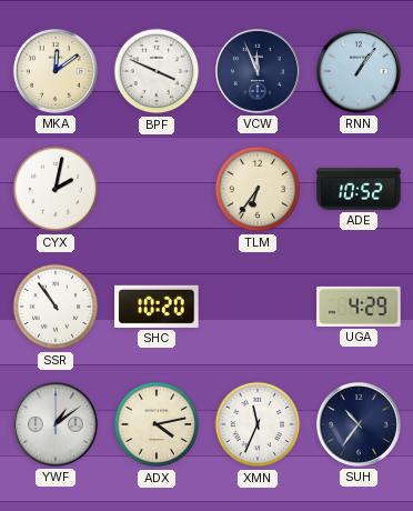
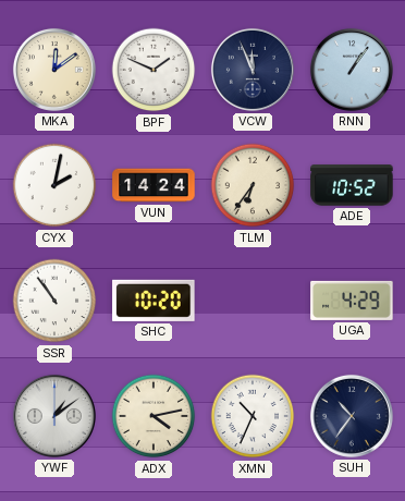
BPF: 3:49 -> 1:49
VUN: none -> 14:24
XMN: 11:34 -> 10:34
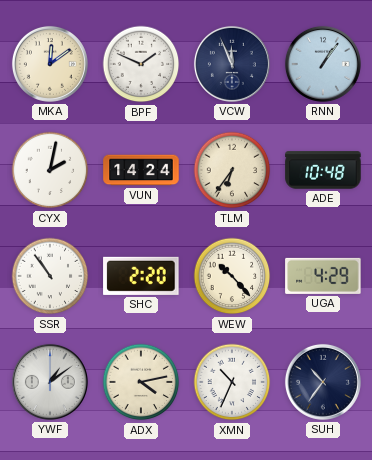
ADE: 10:52 -> 10:48
SHC: 10:20 -> 2:20
WEW: none -> 10:23
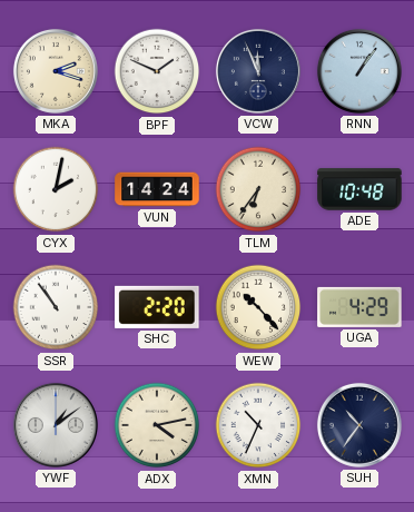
MKA: 12:09 -> 2:18
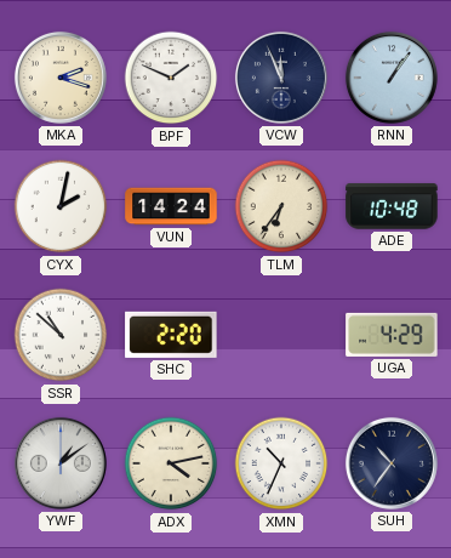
SSR: 10:54 -> 10:52
WEW: 10:23 -> none
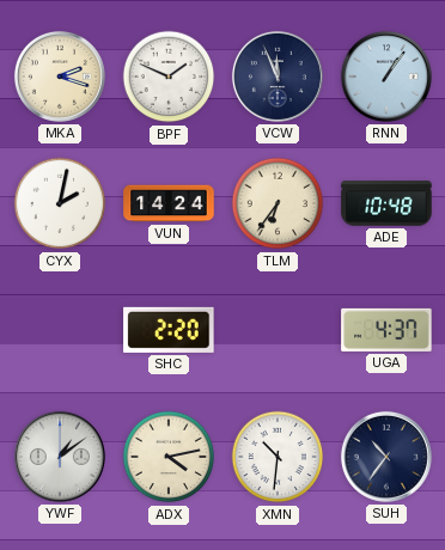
SSR: 10:52 -> none
UGA: 4:29 -> 4:37
XMN: 10:34 -> 10:31
